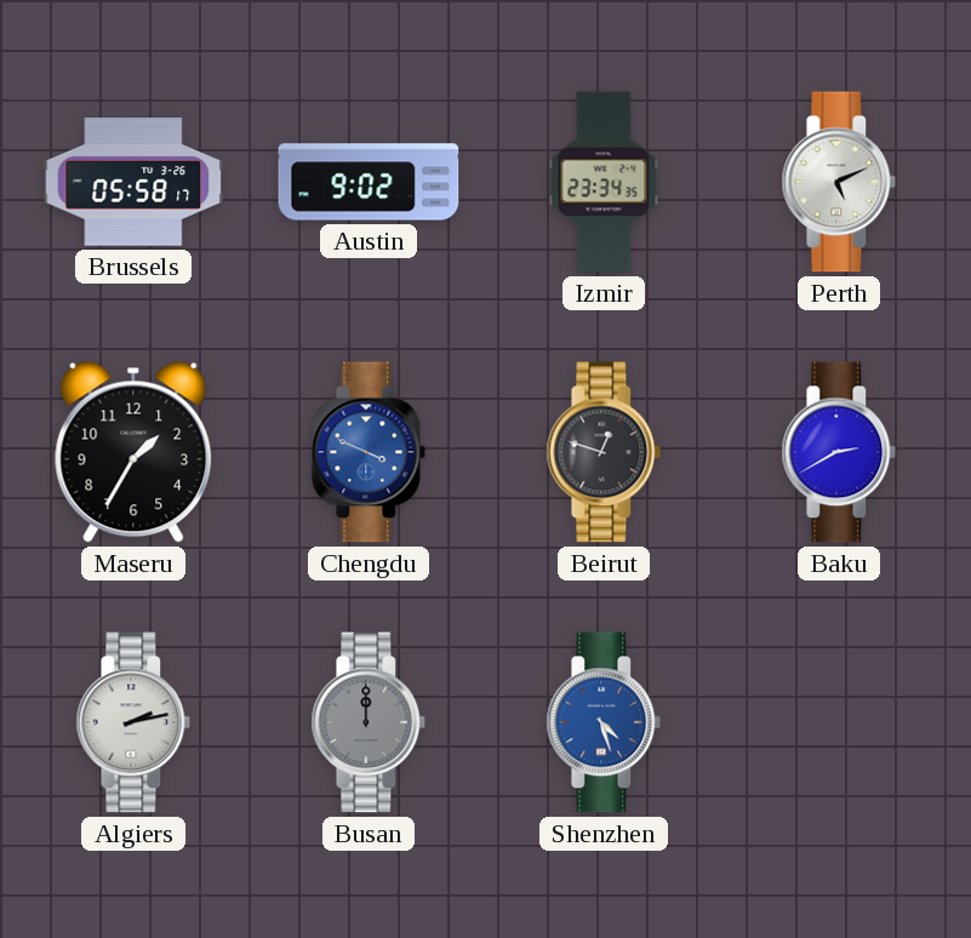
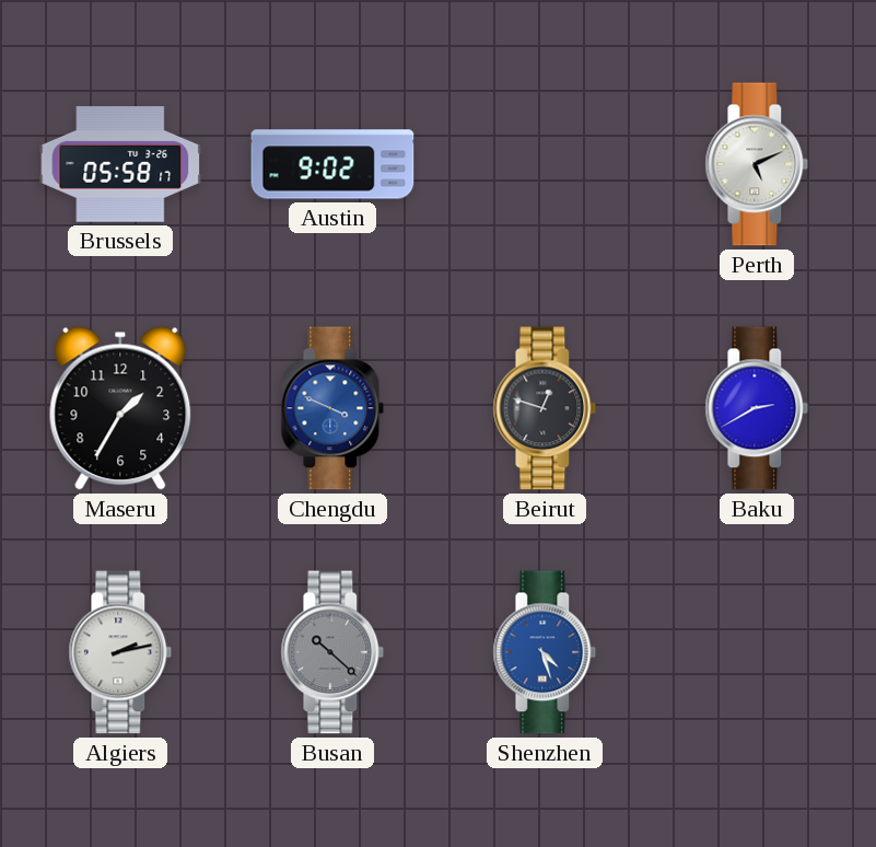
Izmir: 23:34 -> none
Busan: 12:00 -> 10:22
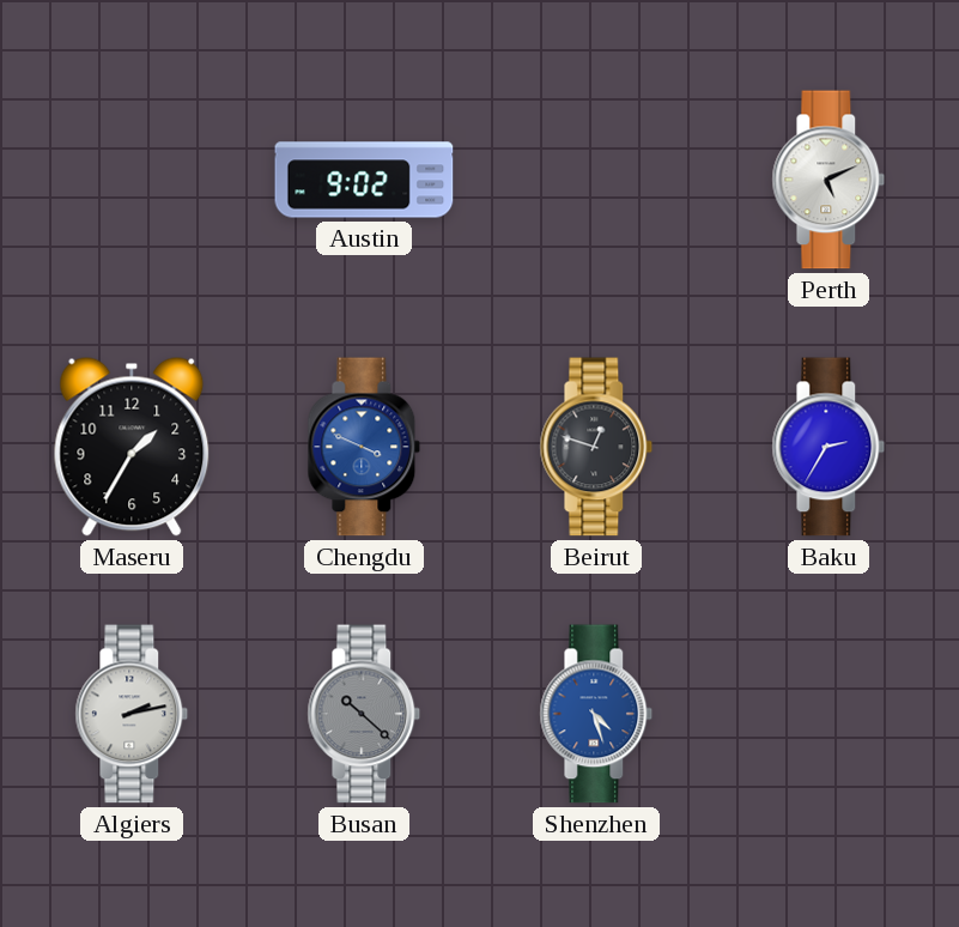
Brussels: 05:58 -> none
Baku: 2:40 -> 2:35
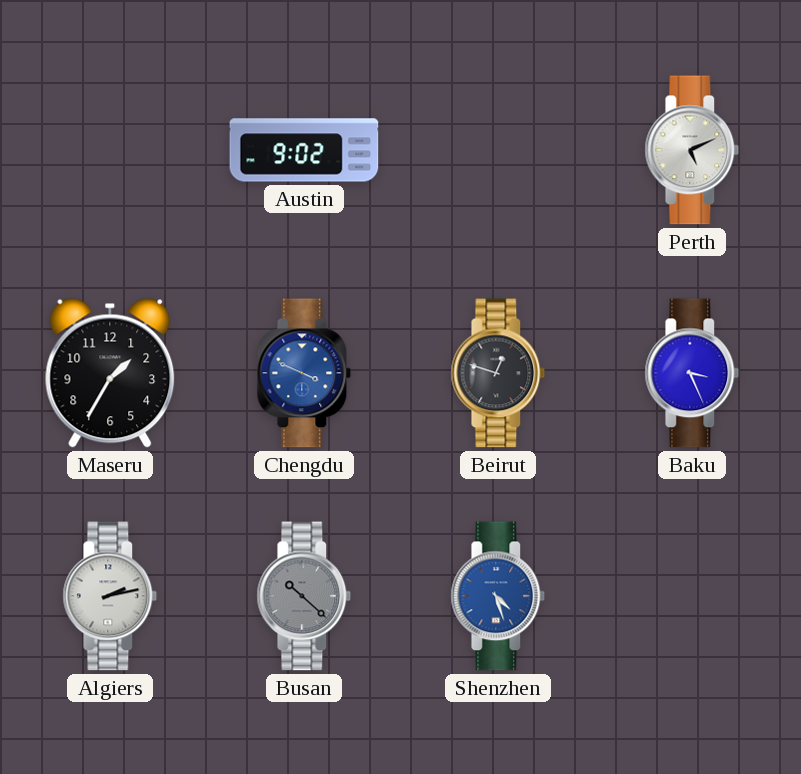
Baku: 2:35 -> 3:26
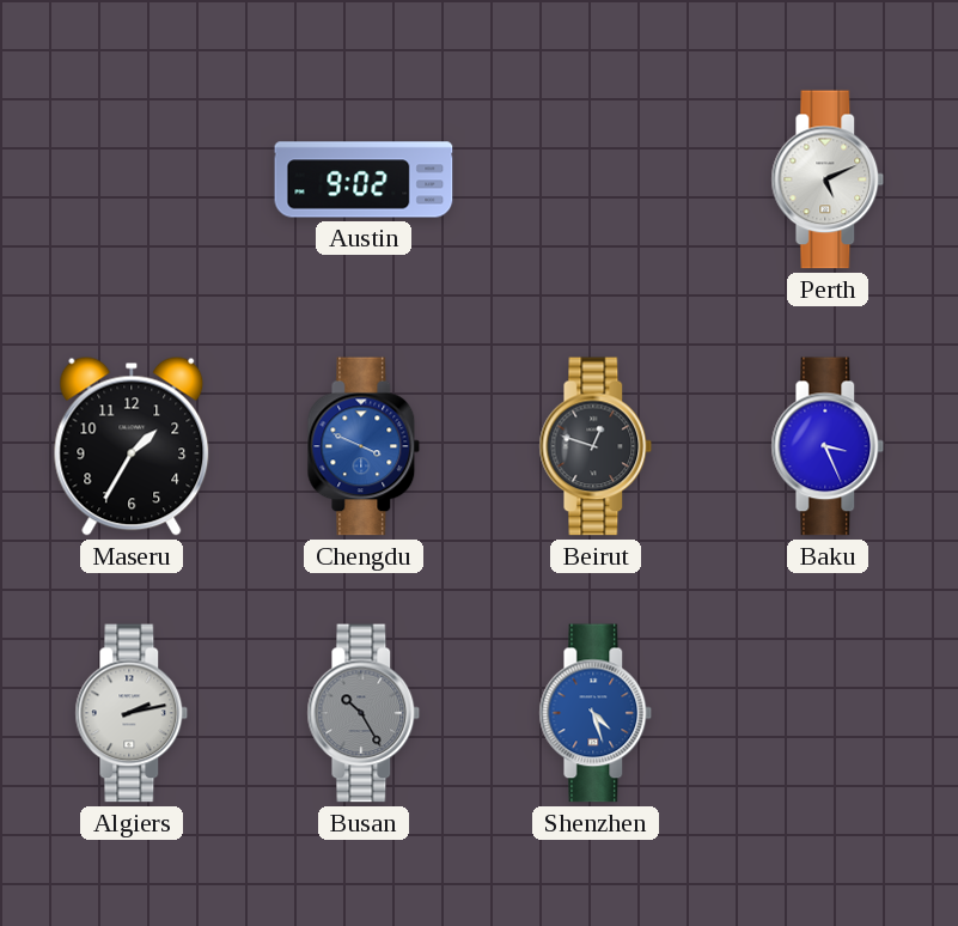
Busan: 10:22 -> 10:25
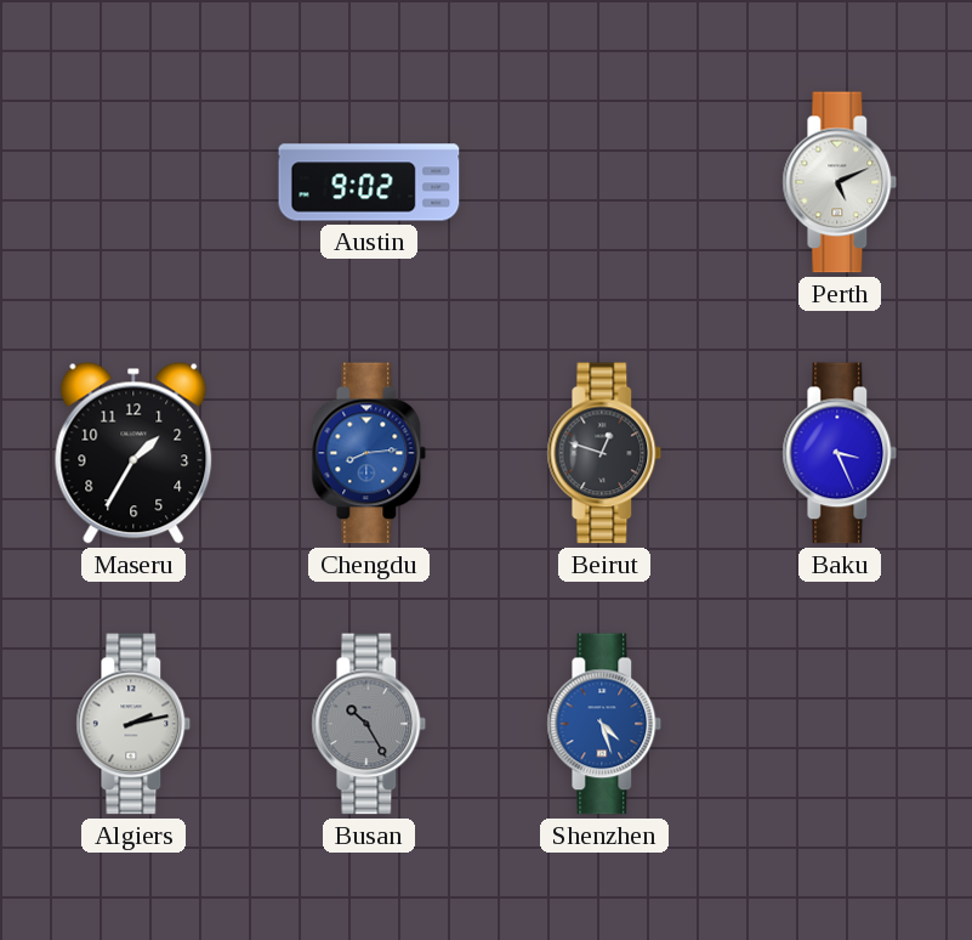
Chengdu: 3:49 -> 8:14
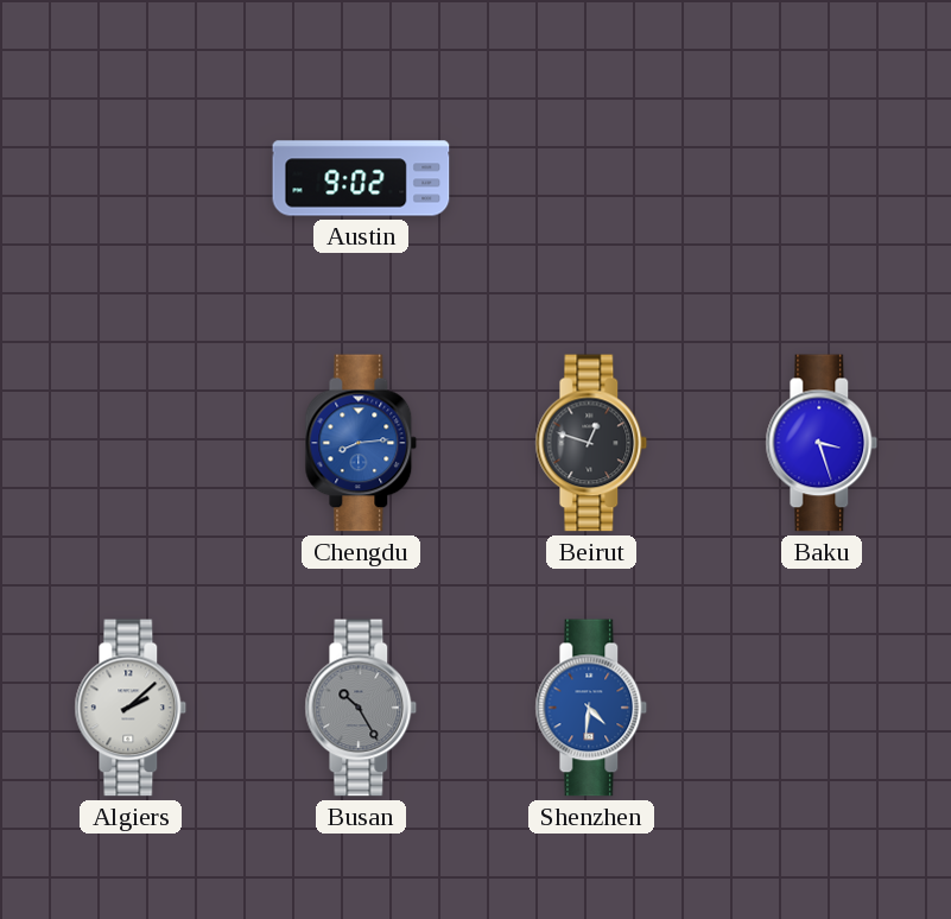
Perth: 5:11 -> none
Maseru: 1:35 -> none
Baku: 3:26 -> 3:27
Algiers: 2:13 -> 2:08
Shenzhen: 4:27 -> 4:31
